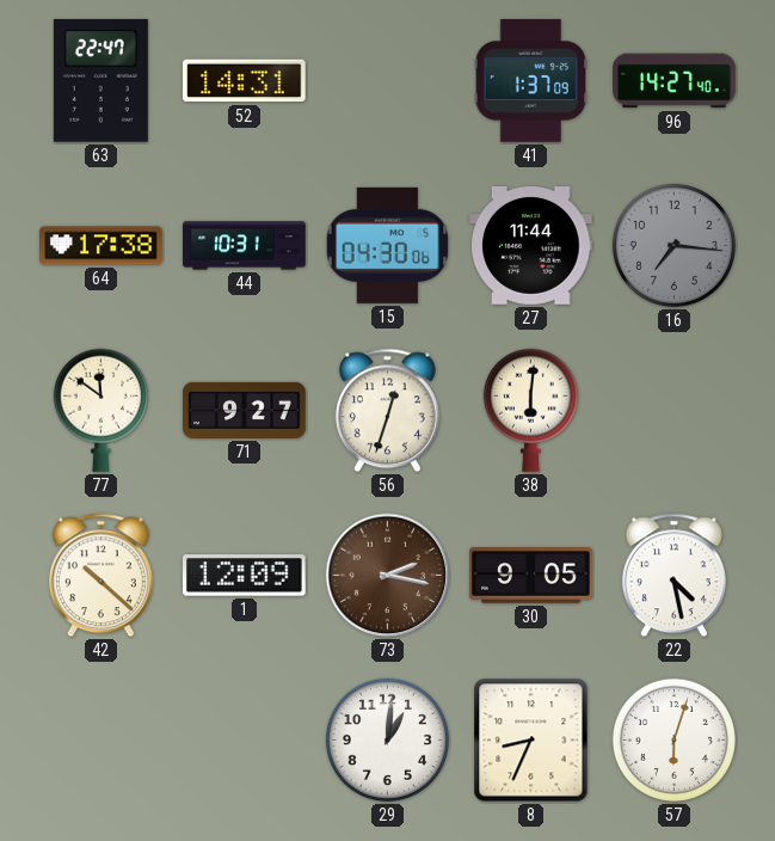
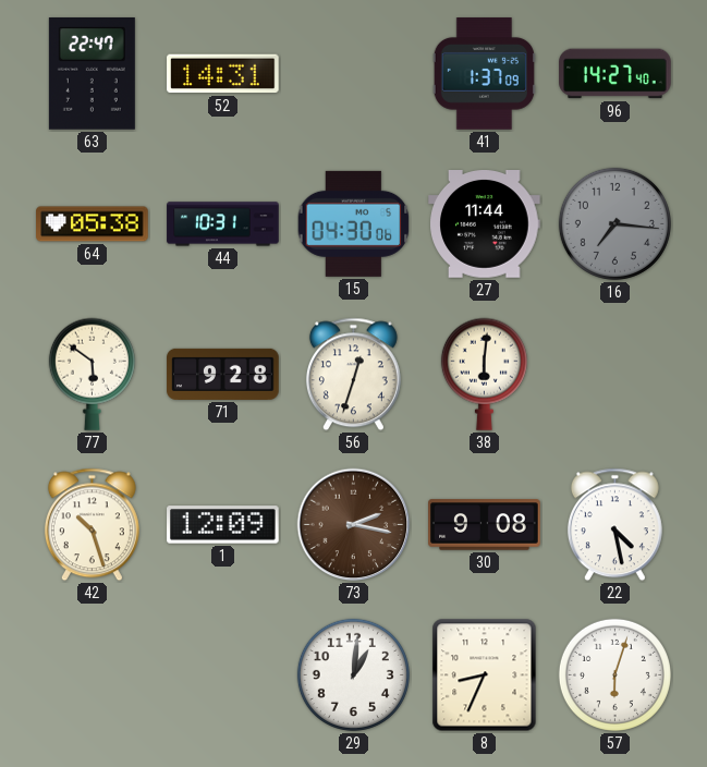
64: 17:38 -> 05:38
77: 11:51 -> 5:51
71: 9:27 -> 9:28
42: 10:22 -> 10:27
30: 9:05 -> 9:08
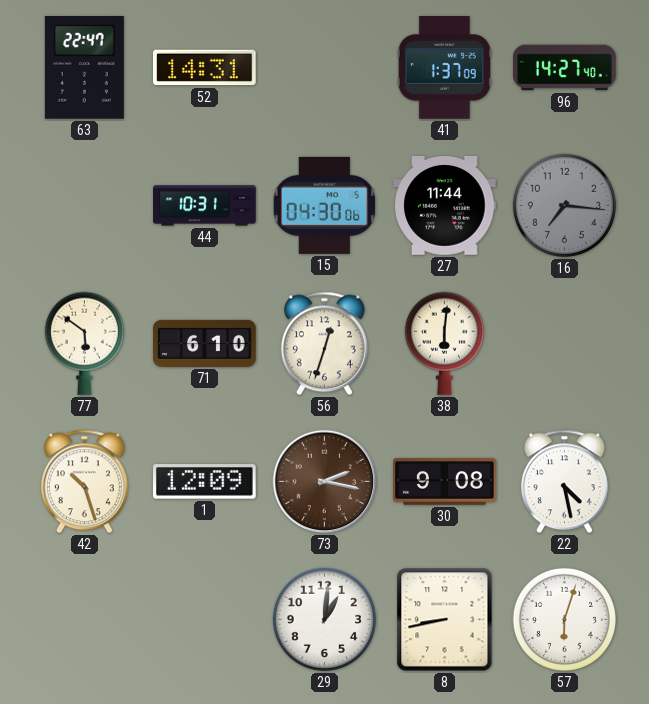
64: 05:38 -> none
71: 9:28 -> 6:10
8: 8:34 -> 8:43
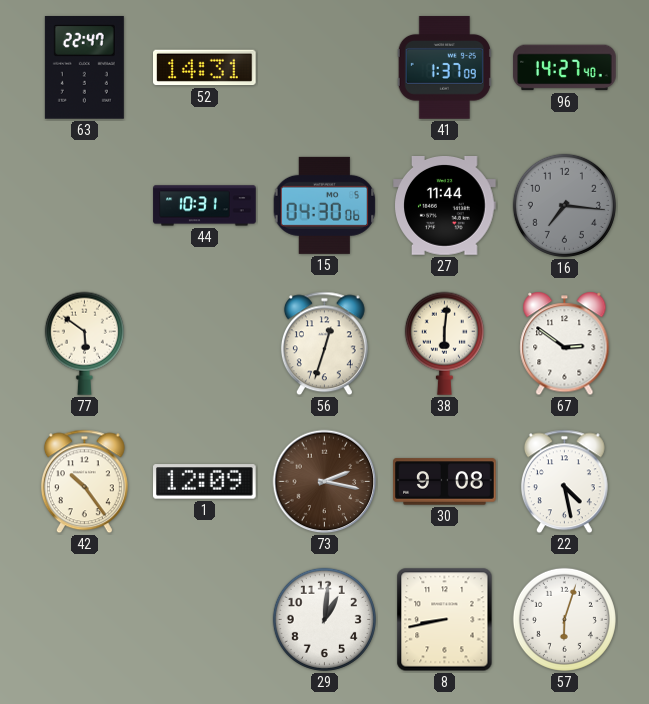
71: 6:10 -> none
67: none -> 2:51
42: 10:27 -> 10:24
